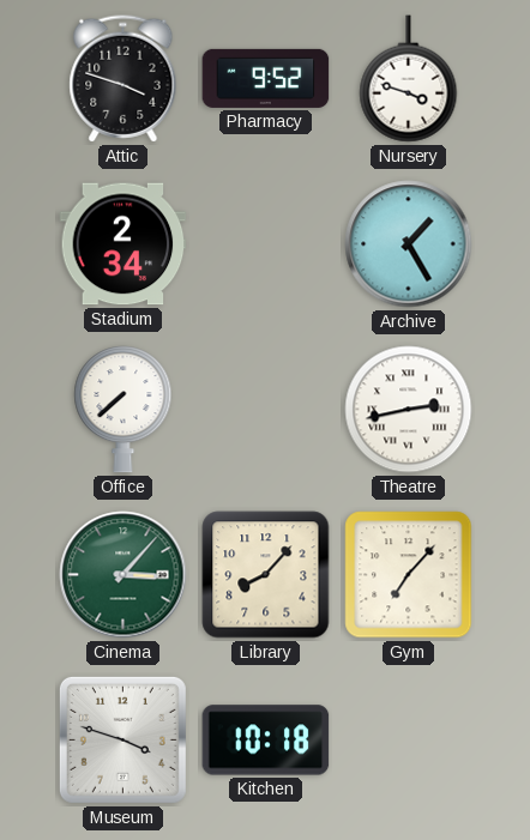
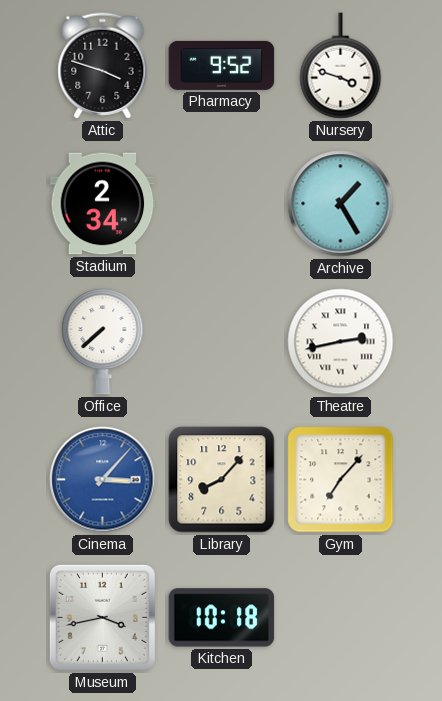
Cinema dial: green -> blue
Museum: 3:48 -> 3:43
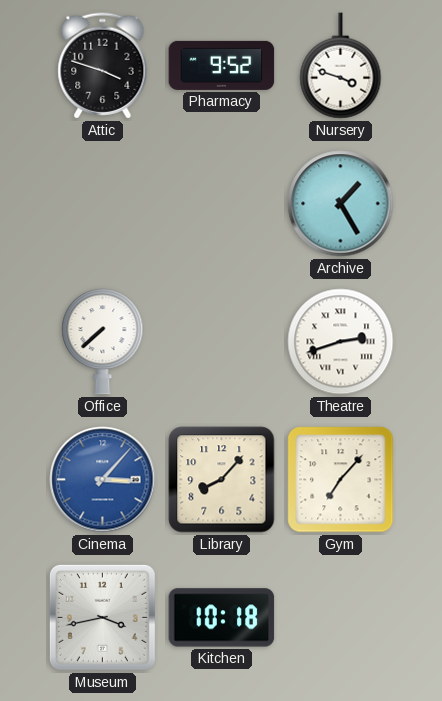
Stadium: 2:34 -> none
Theatre: 2:43 -> 2:42
